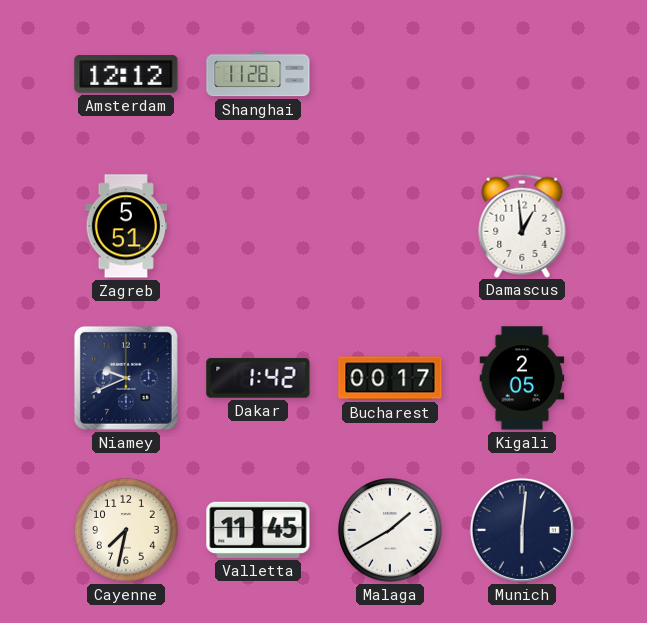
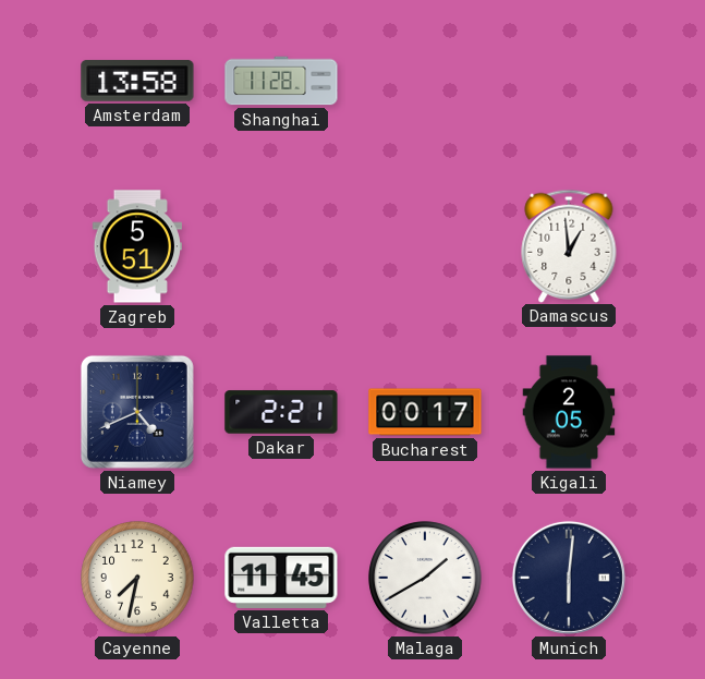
Amsterdam: 12:12 -> 13:58
Niamey: 9:41 -> 4:41
Dakar: 1:42 -> 2:21
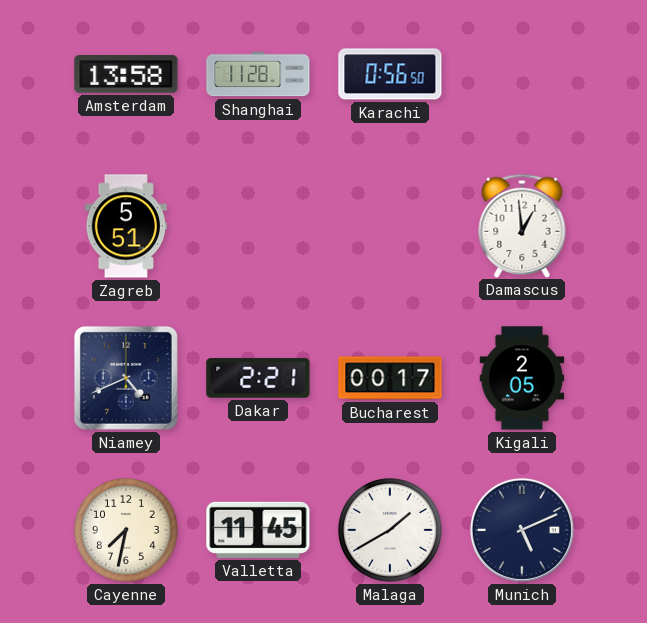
Karachi: none -> 0:56
Munich: 6:01 -> 5:11
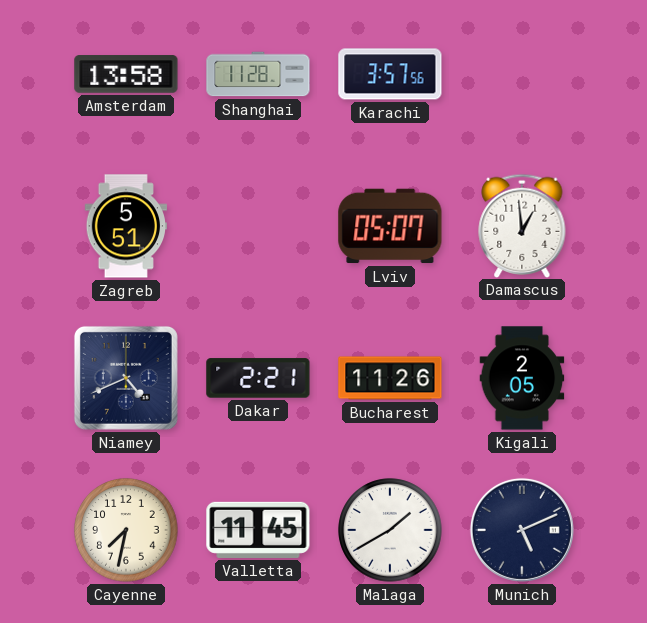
Karachi: 0:56 -> 3:57
Lviv: none -> 05:07
Bucharest: 00:17 -> 11:26
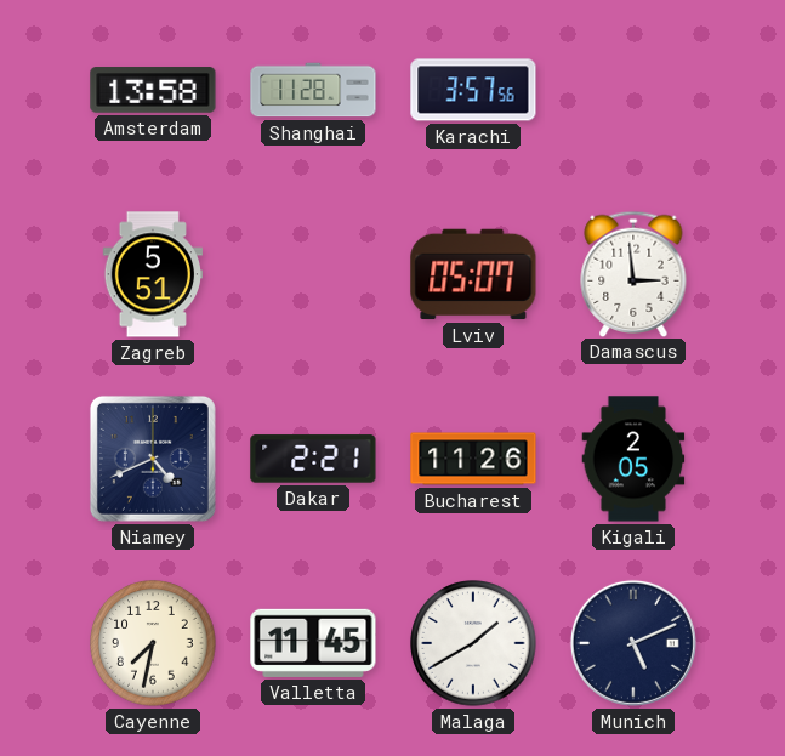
Damascus: 12:59 -> 2:59
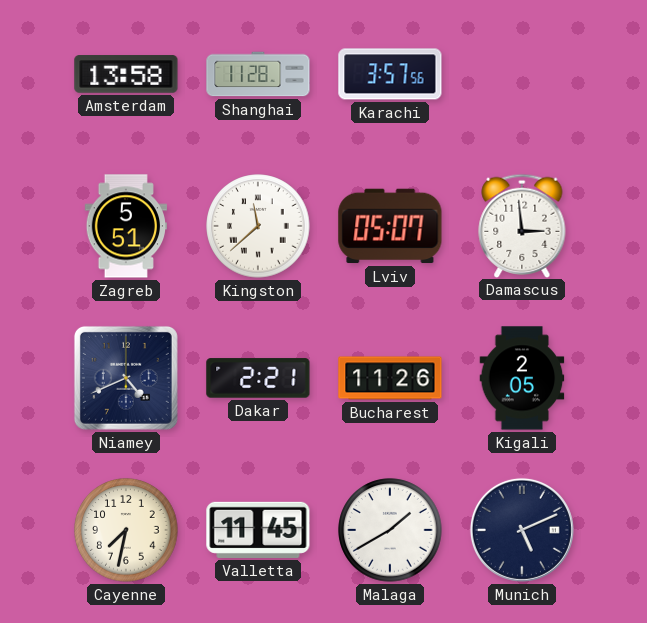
Kingston: none -> 11:38
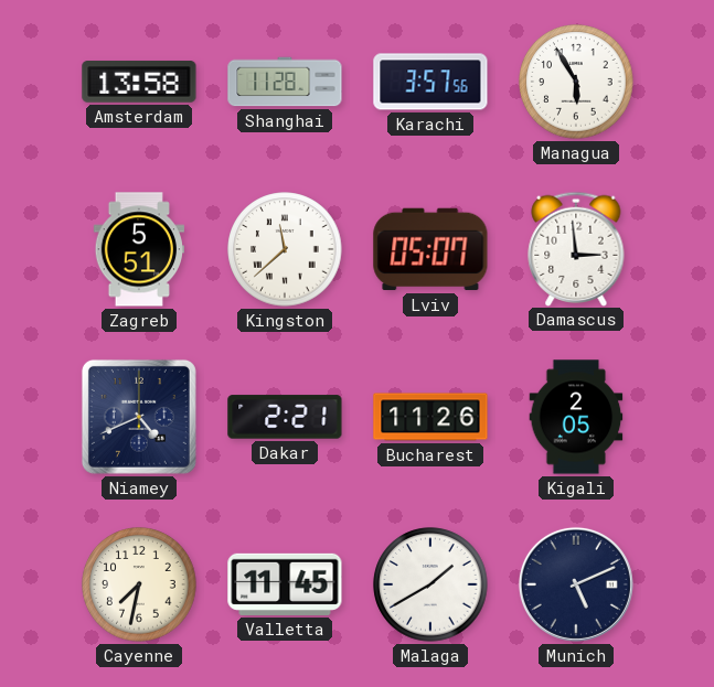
Managua: none -> 5:55
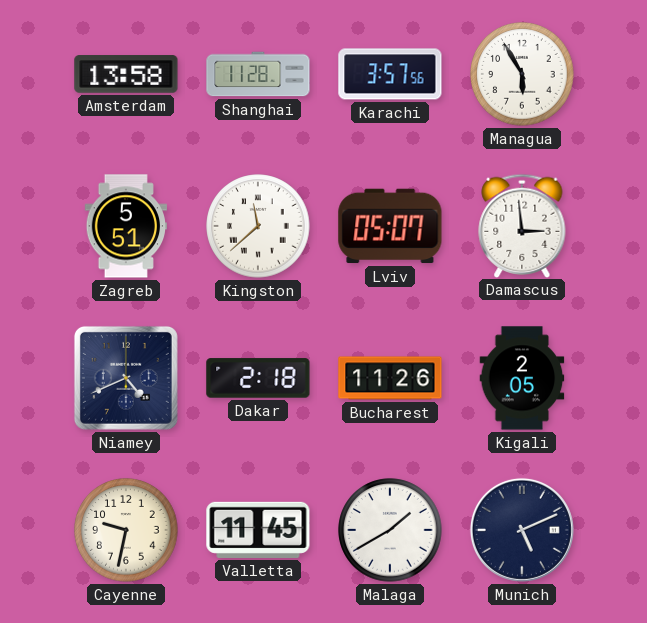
Dakar: 2:21 -> 2:18
Cayenne: 7:32 -> 9:32
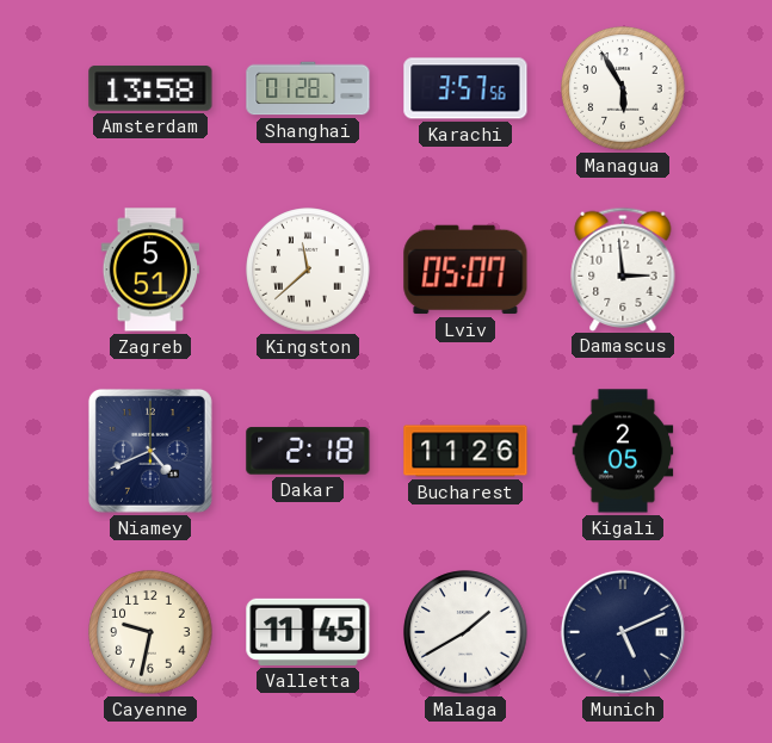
Shanghai: 11:28 -> 01:28
